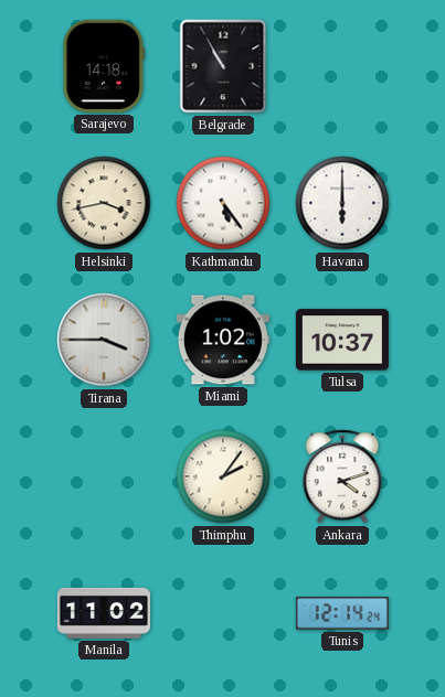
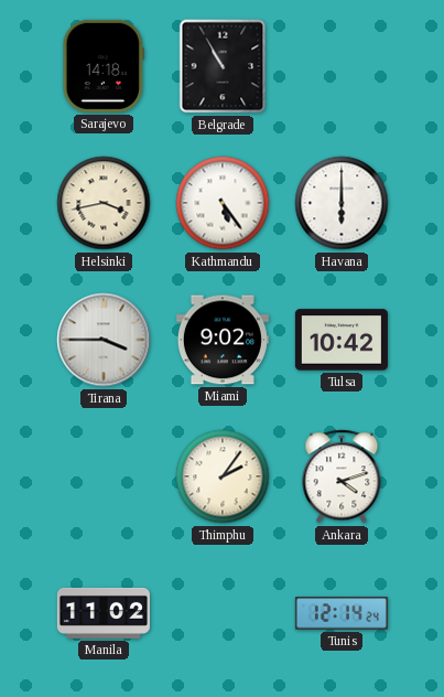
Miami: 1:02 -> 9:02
Tulsa: 10:37 -> 10:42
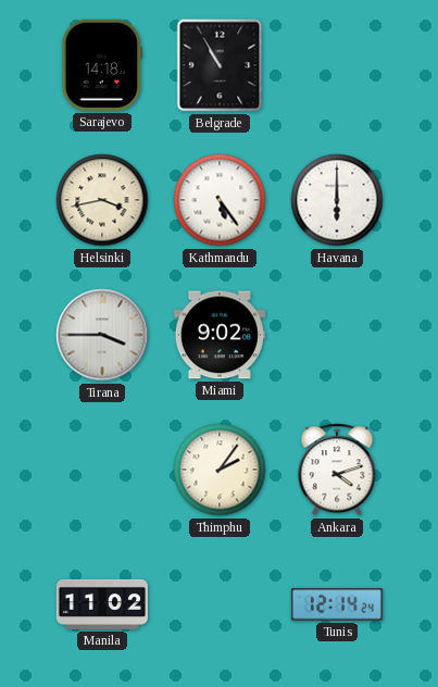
Tulsa: 10:42 -> none
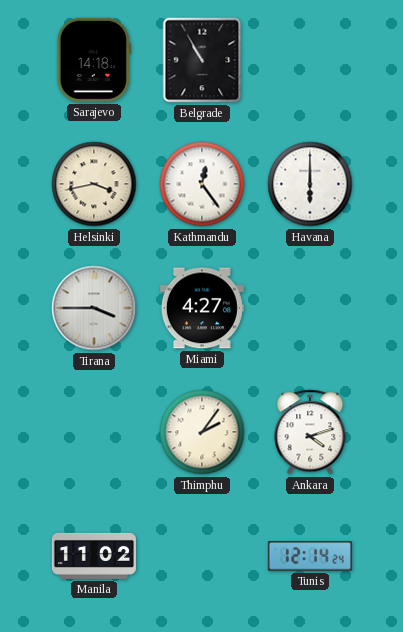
Kathmandu: 5:24 -> 12:24
Miami: 9:02 -> 4:27
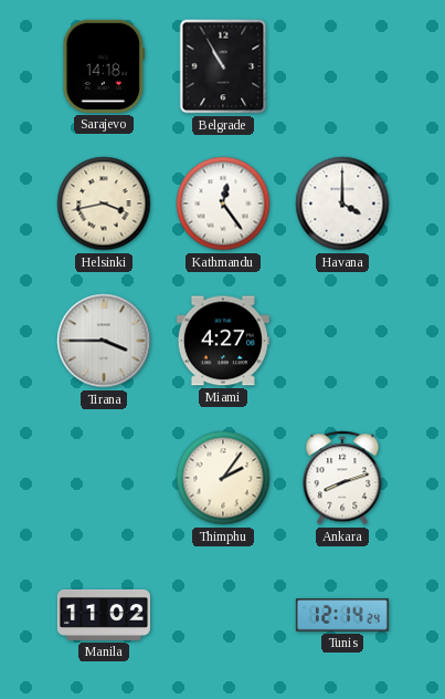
Havana: 6:00 -> 4:00
Ankara: 4:12 -> 8:12
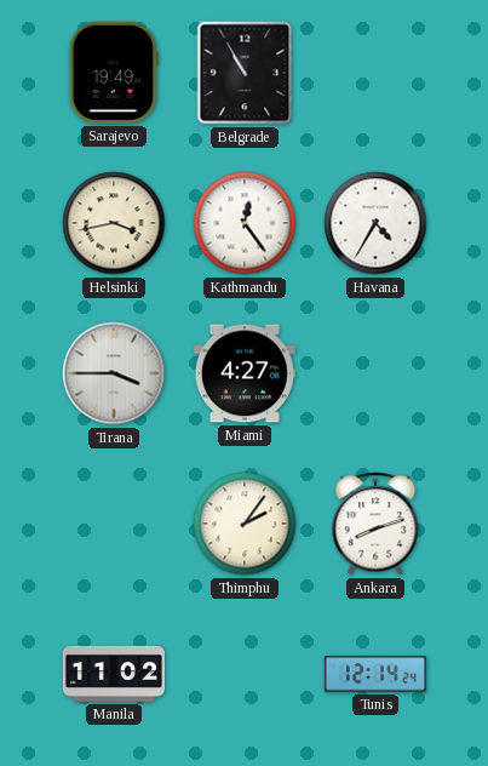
Sarajevo: 14:18 -> 19:49
Havana: 4:00 -> 4:35
